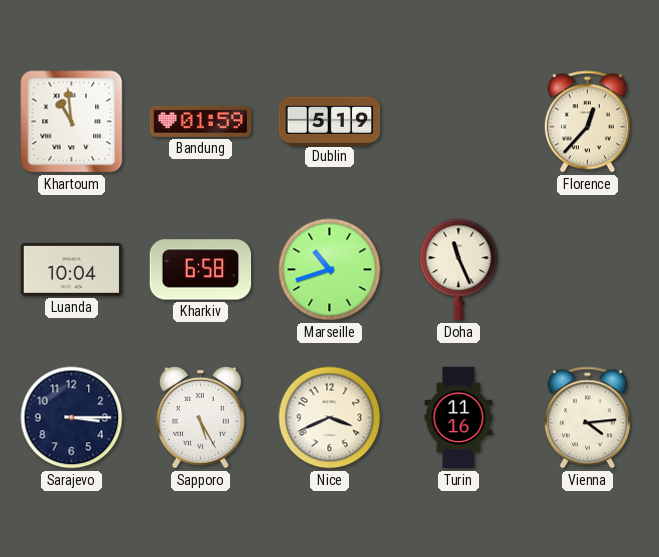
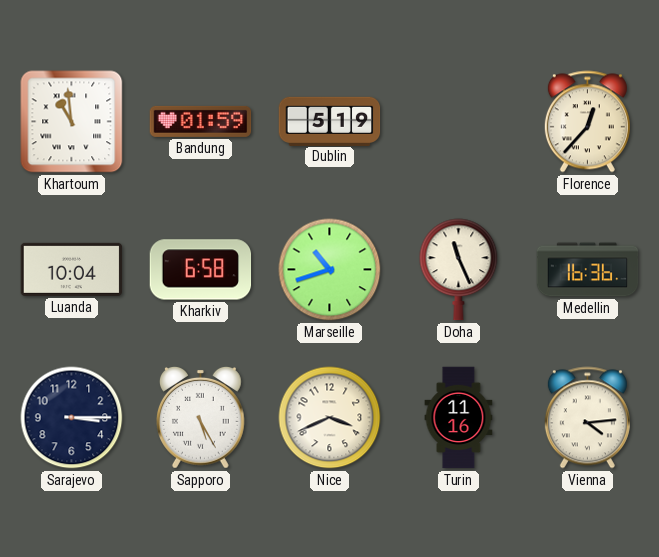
Medellin: none -> 16:36
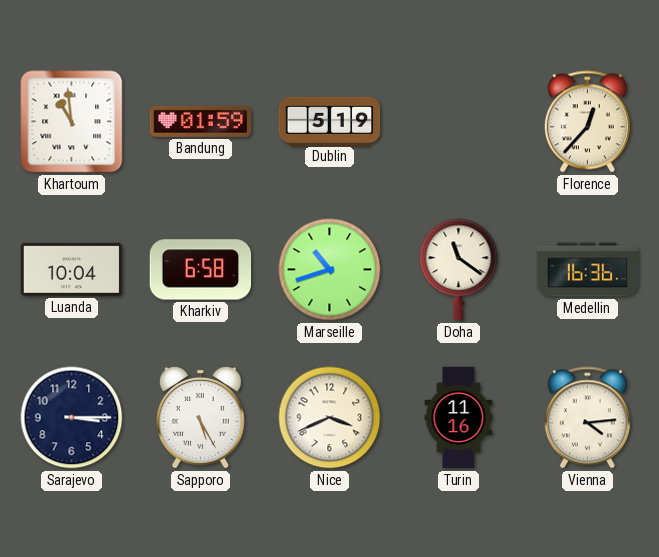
Doha: 11:26 -> 11:21
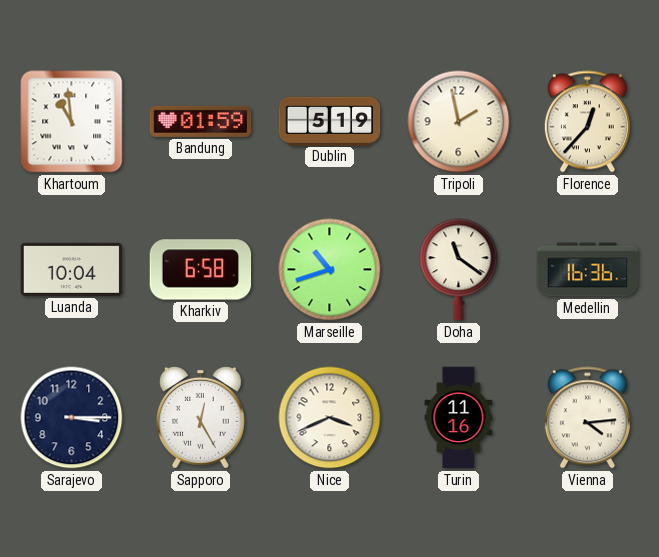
Tripoli: none -> 1:58
Sapporo: 5:25 -> 12:25
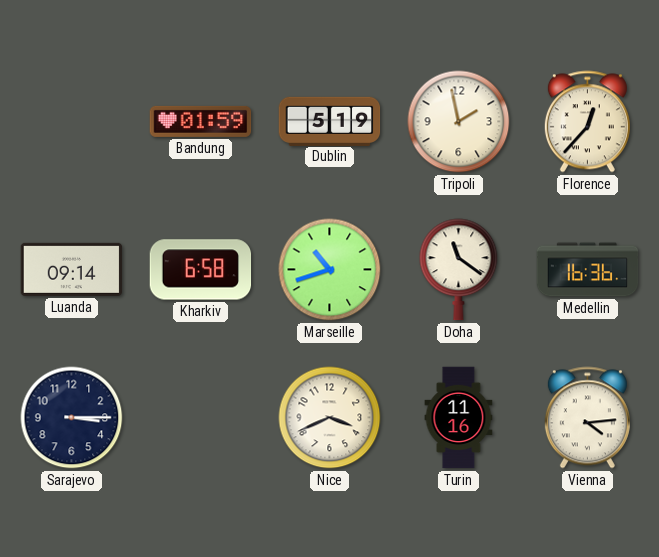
Khartoum: 10:59 -> none
Luanda: 10:04 -> 09:14
Sapporo: 12:25 -> none
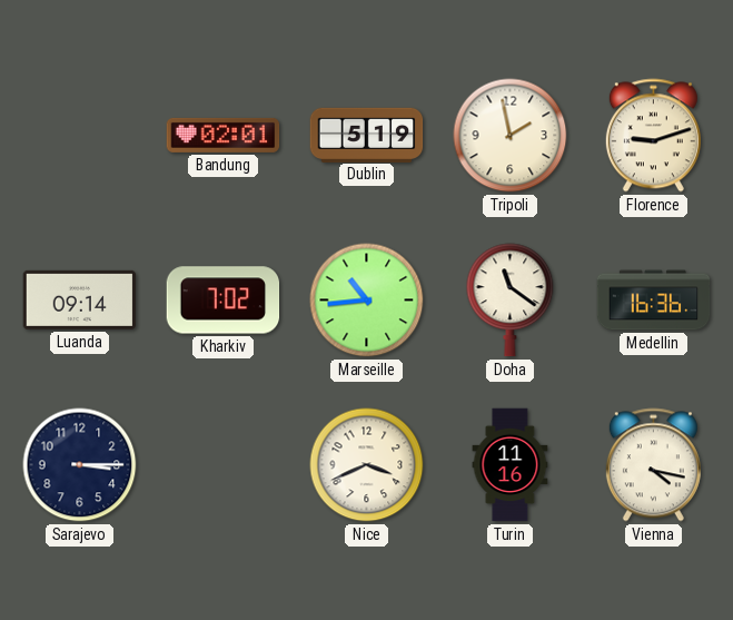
Bandung: 01:59 -> 02:01
Florence: 12:37 -> 9:12
Kharkiv: 6:58 -> 7:02
Marseille: 10:42 -> 10:44
Vienna: 4:14 -> 4:17
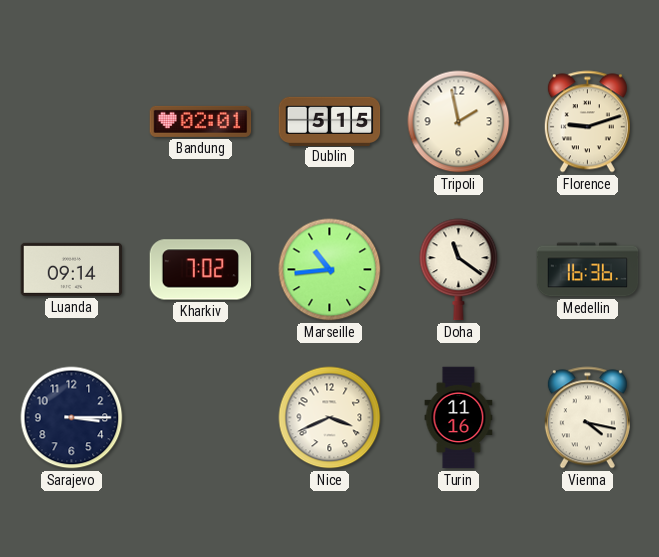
Dublin: 5:19 -> 5:15
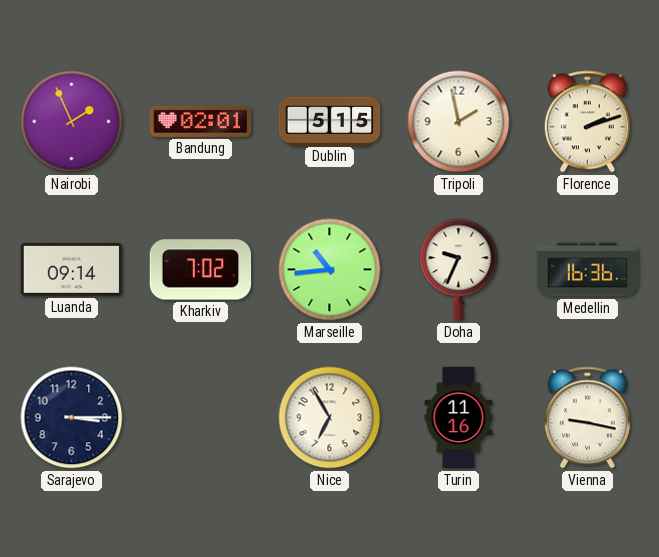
Nairobi: none -> 1:56
Florence: 9:12 -> 2:12
Doha: 11:21 -> 9:34
Nice: 3:41 -> 6:55
Vienna: 4:17 -> 9:17
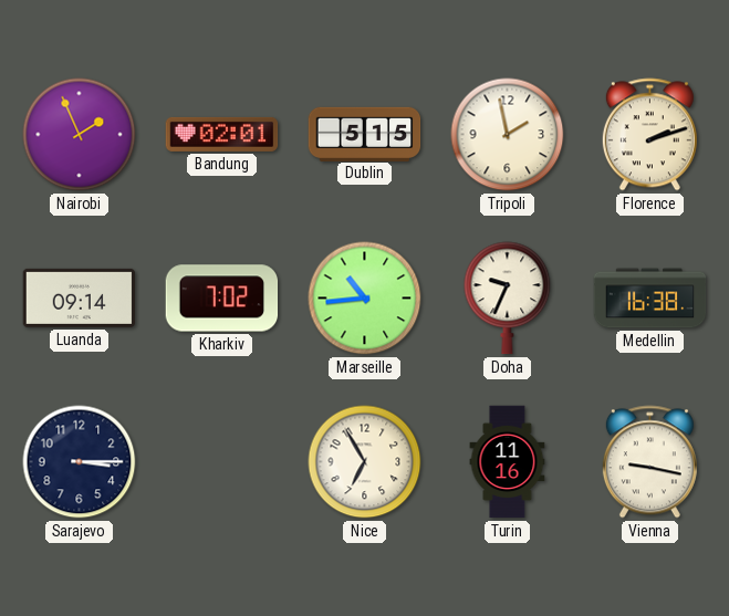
Medellin: 16:36 -> 16:38
